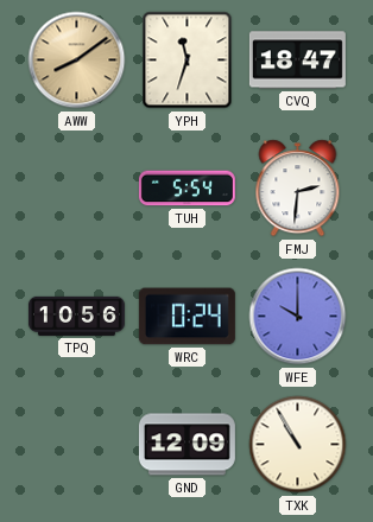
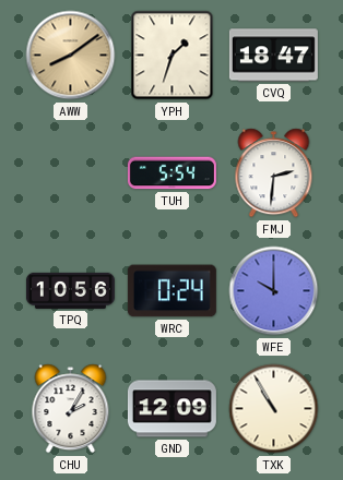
YPH: 11:33 -> 1:33
CHU: none -> 2:05
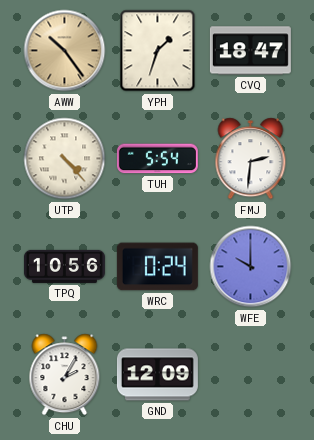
AWW: 8:09 -> 10:24
UTP: none -> 4:23
TXK: 10:55 -> none
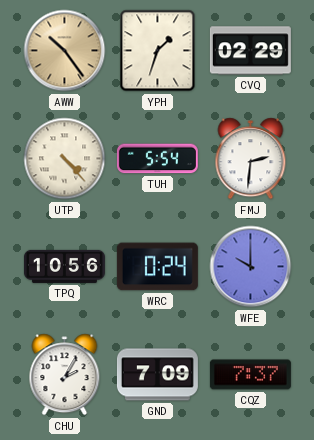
CVQ: 18:47 -> 02:29
GND: 12:09 -> 7:09
CQZ: none -> 7:37
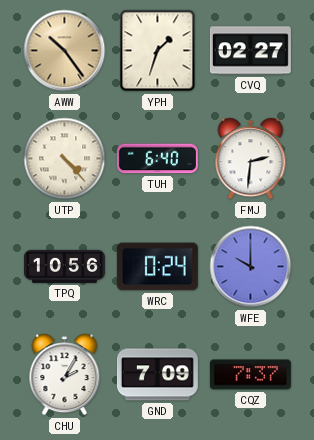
CVQ: 02:29 -> 02:27
TUH: 5:54 -> 6:40
